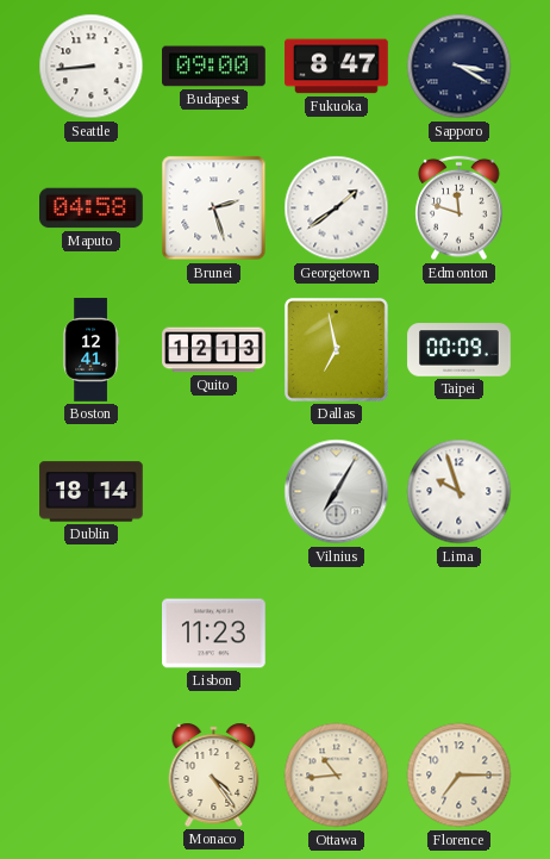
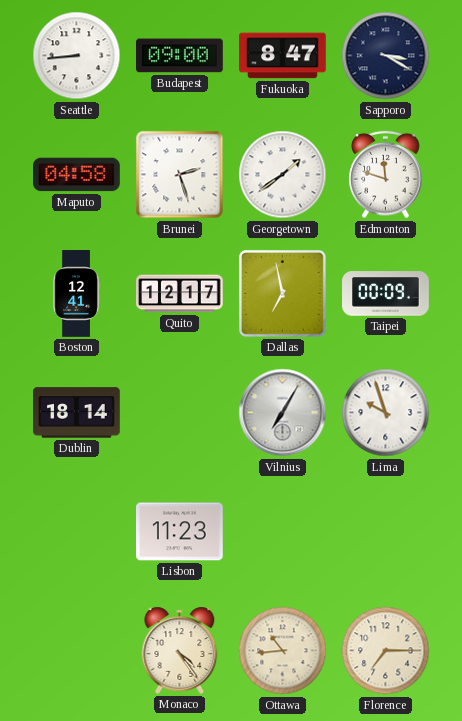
Quito: 12:13 -> 12:17
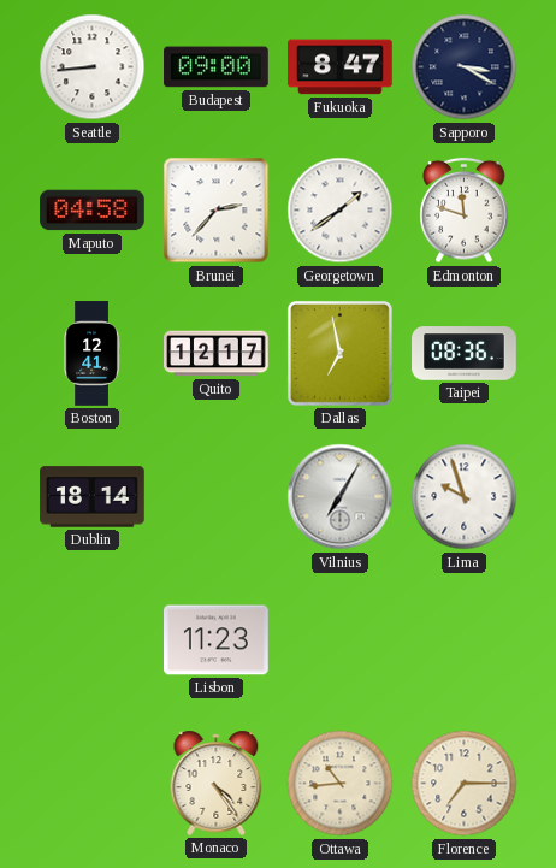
Brunei: 2:27 -> 2:37
Taipei: 00:09 -> 08:36
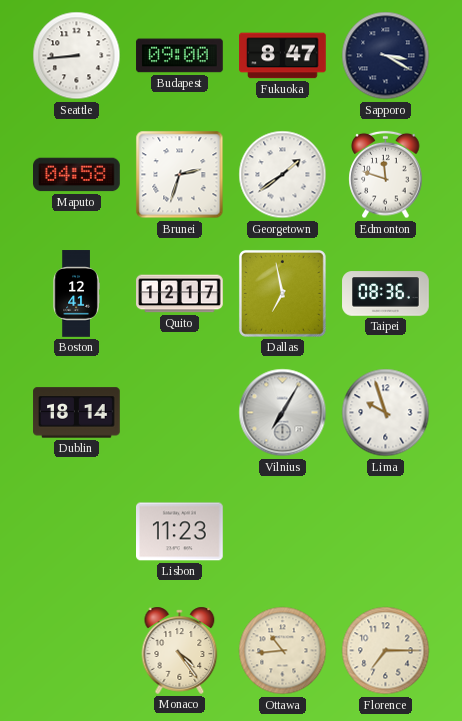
Brunei: 2:37 -> 2:33
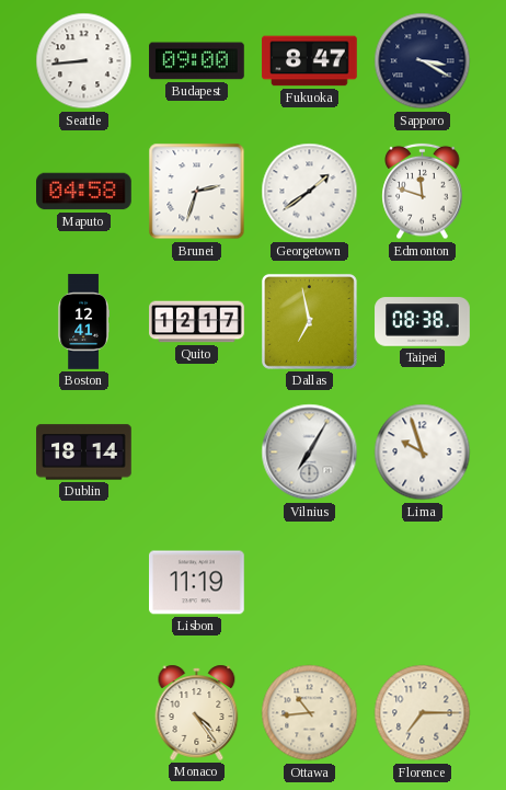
Taipei: 08:36 -> 08:38
Lisbon: 11:23 -> 11:19
